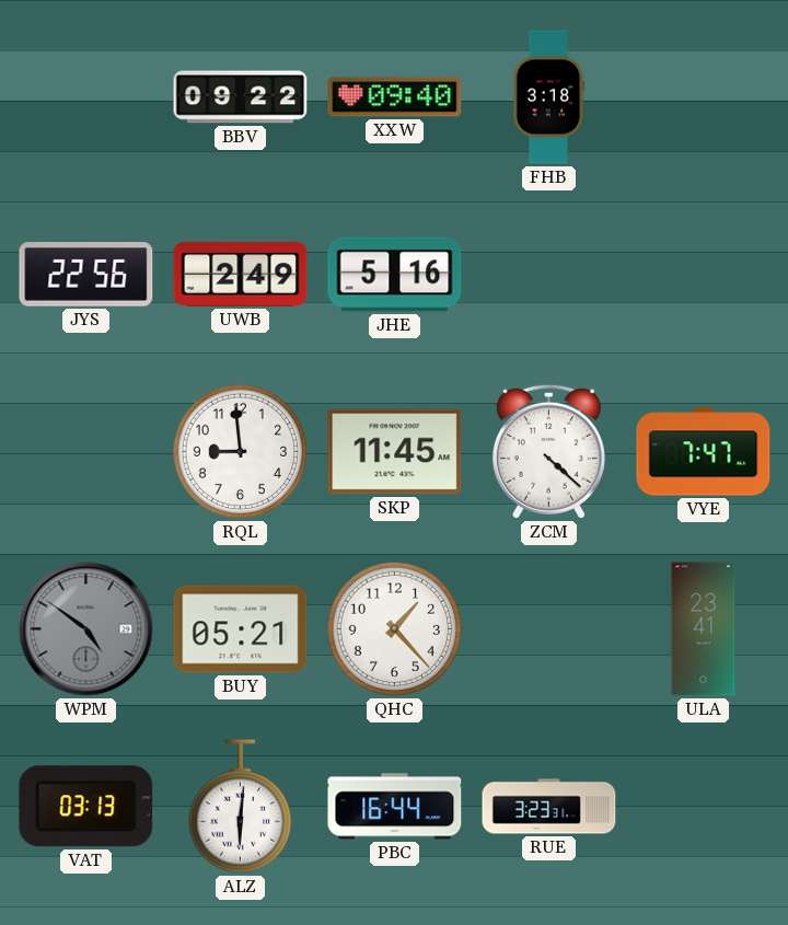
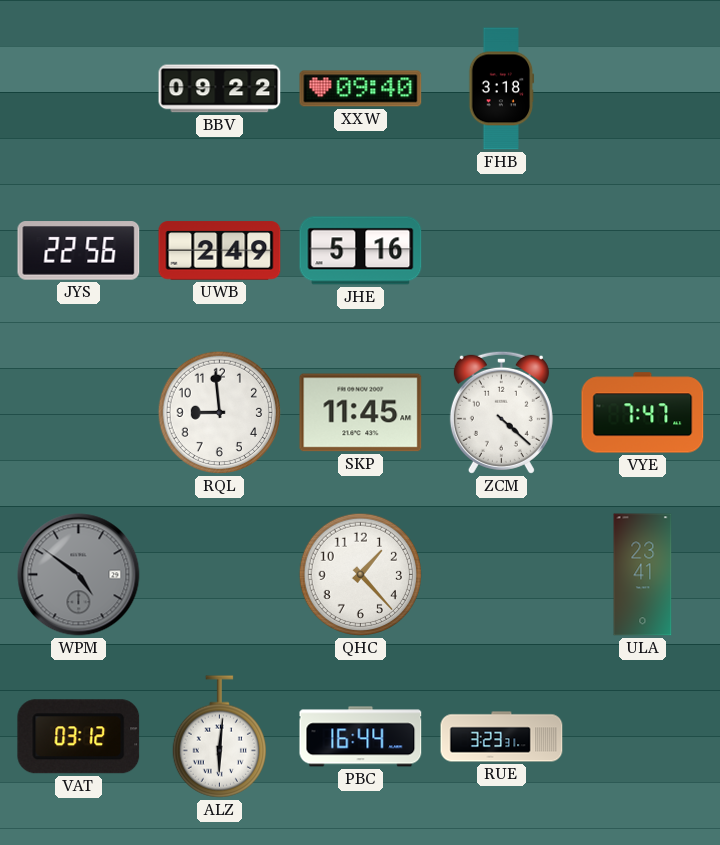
BUY: 05:21 -> none
VAT: 03:13 -> 03:12
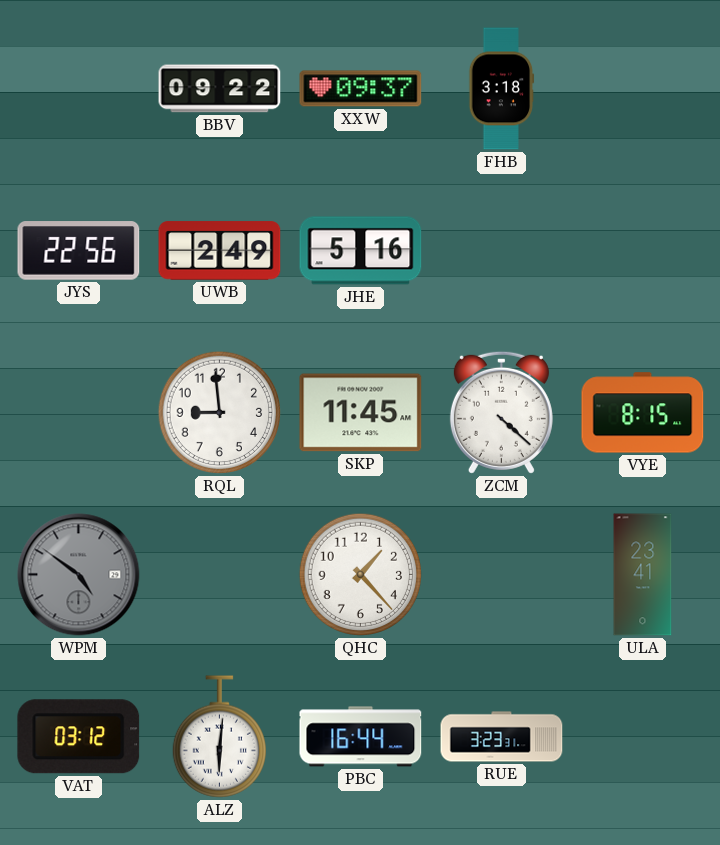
XXW: 09:40 -> 09:37
VYE: 7:47 -> 8:15
